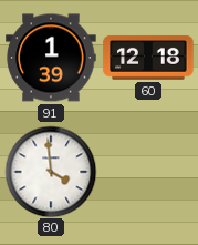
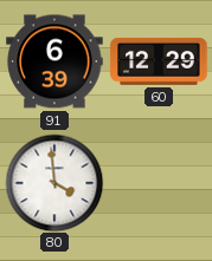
91: 1:39 -> 6:39
60: 12:18 -> 12:29
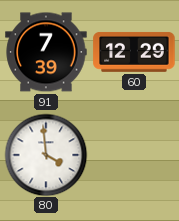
91: 6:39 -> 7:39
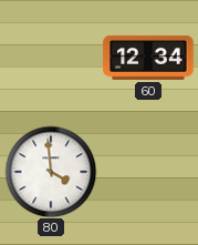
91: 7:39 -> none
60: 12:29 -> 12:34
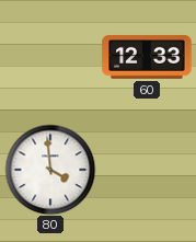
60: 12:34 -> 12:33
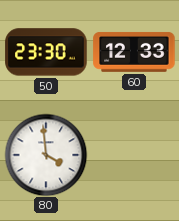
50: none -> 23:30
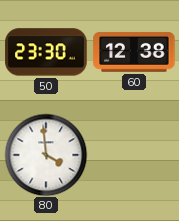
60: 12:33 -> 12:38
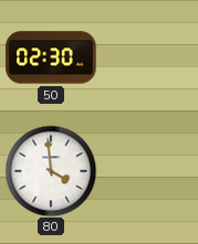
50: 23:30 -> 02:30
60: 12:38 -> none
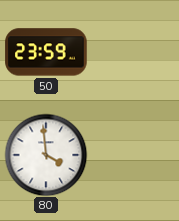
50: 02:30 -> 23:59
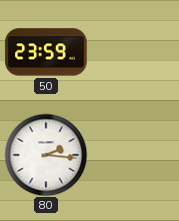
80: 3:59 -> 2:16
